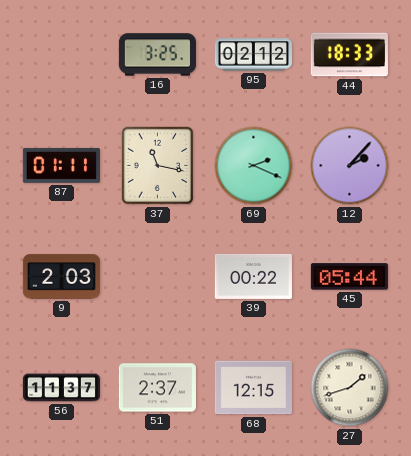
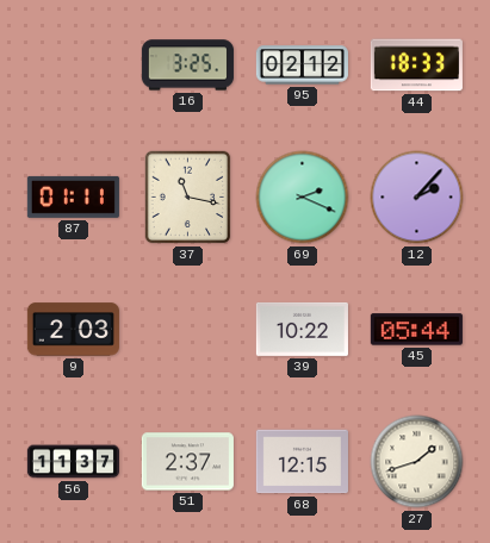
39: 00:22 -> 10:22
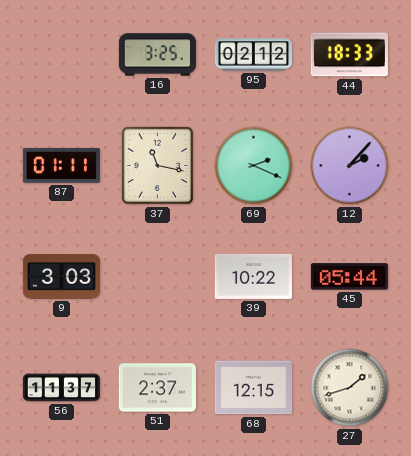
9: 2:03 -> 3:03
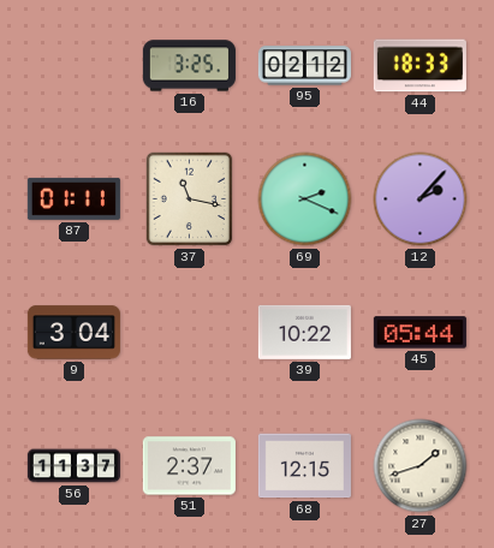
9: 3:03 -> 3:04
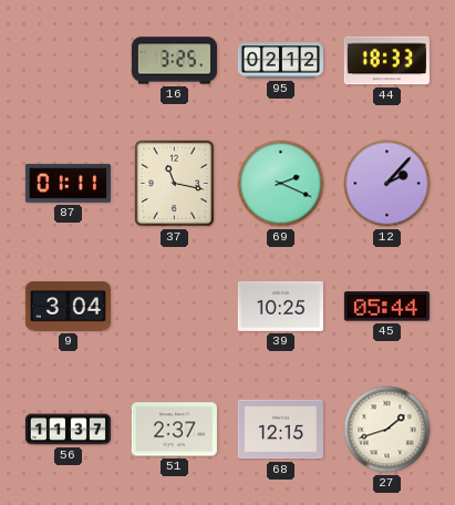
39: 10:22 -> 10:25
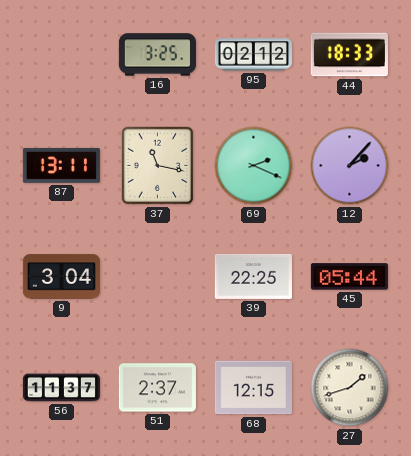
87: 01:11 -> 13:11
39: 10:25 -> 22:25
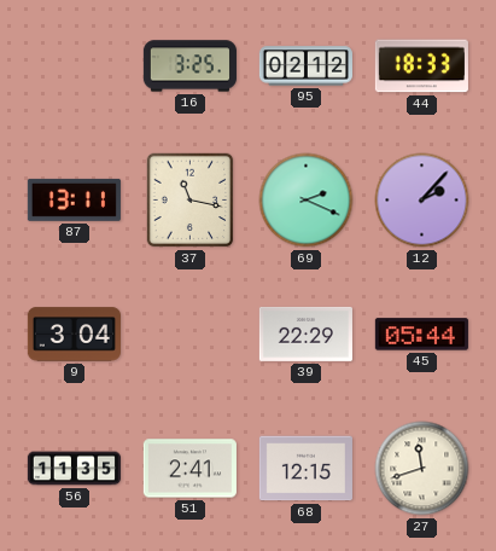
39: 22:25 -> 22:29
56: 11:37 -> 11:35
51: 2:37 -> 2:41
27: 1:42 -> 11:42
